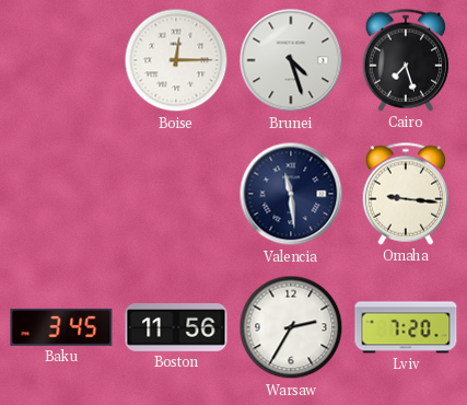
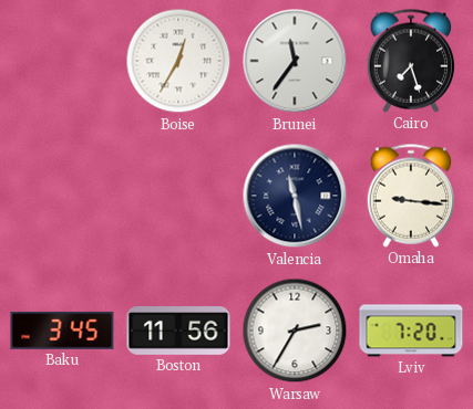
Boise: 12:15 -> 12:35
Brunei: 4:27 -> 11:36
Valencia: 11:29 -> 11:28
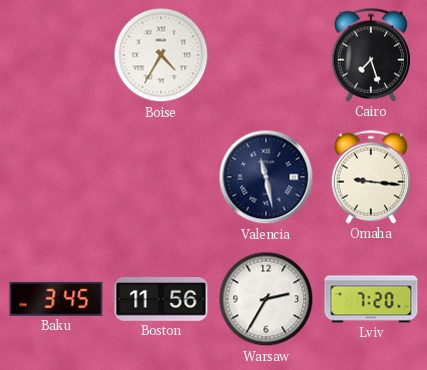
Boise: 12:35 -> 4:35
Brunei: 11:36 -> none
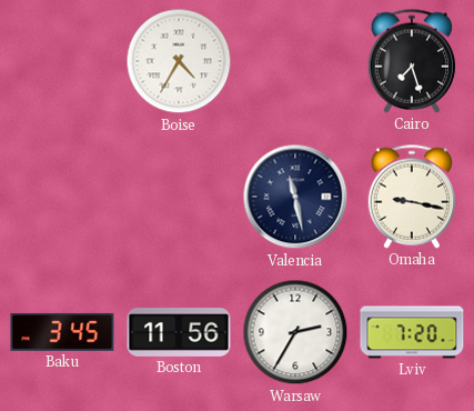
Omaha: 9:16 -> 9:17
